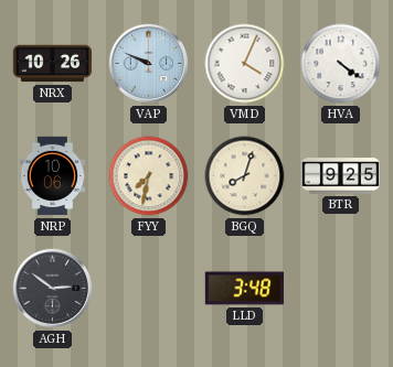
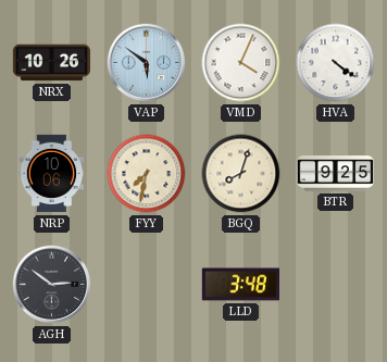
VAP: 9:49 -> 5:51
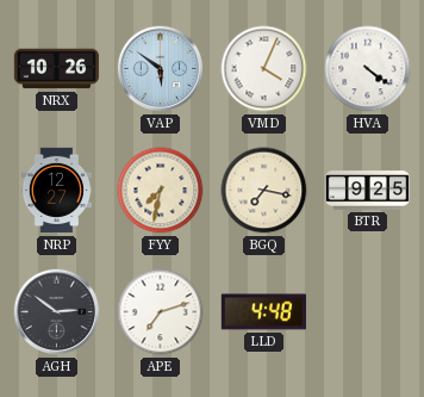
NRP: 10:06 -> 12:27
BGQ: 8:03 -> 7:17
APE: none -> 7:12
LLD: 3:48 -> 4:48
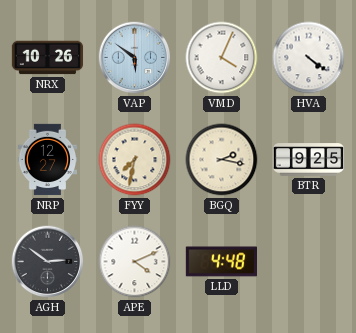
BGQ: 7:17 -> 2:17
APE: 7:12 -> 4:11
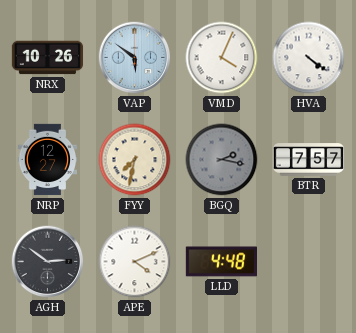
BGQ dial: cream -> grey
BTR: 9:25 -> 7:57
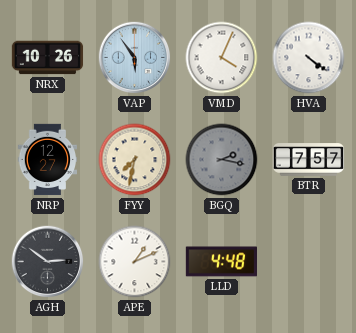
VAP: 5:51 -> 5:54
APE: 4:11 -> 1:11
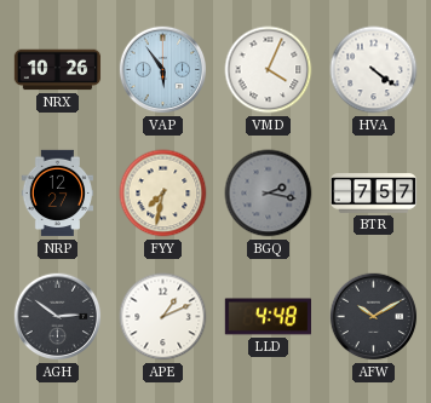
AFW: none -> 10:10
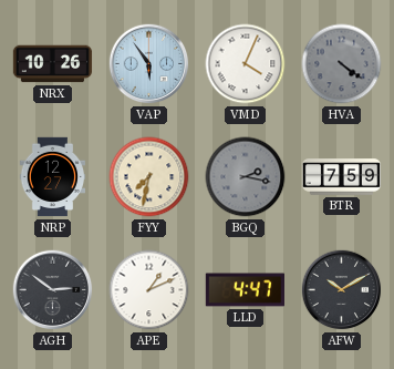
HVA dial: white -> grey
BTR: 7:57 -> 7:59
LLD: 4:48 -> 4:47
